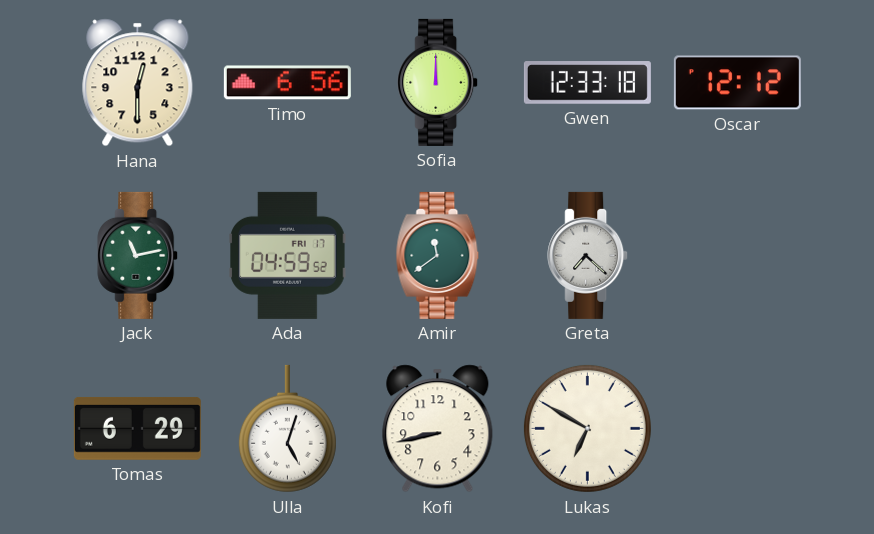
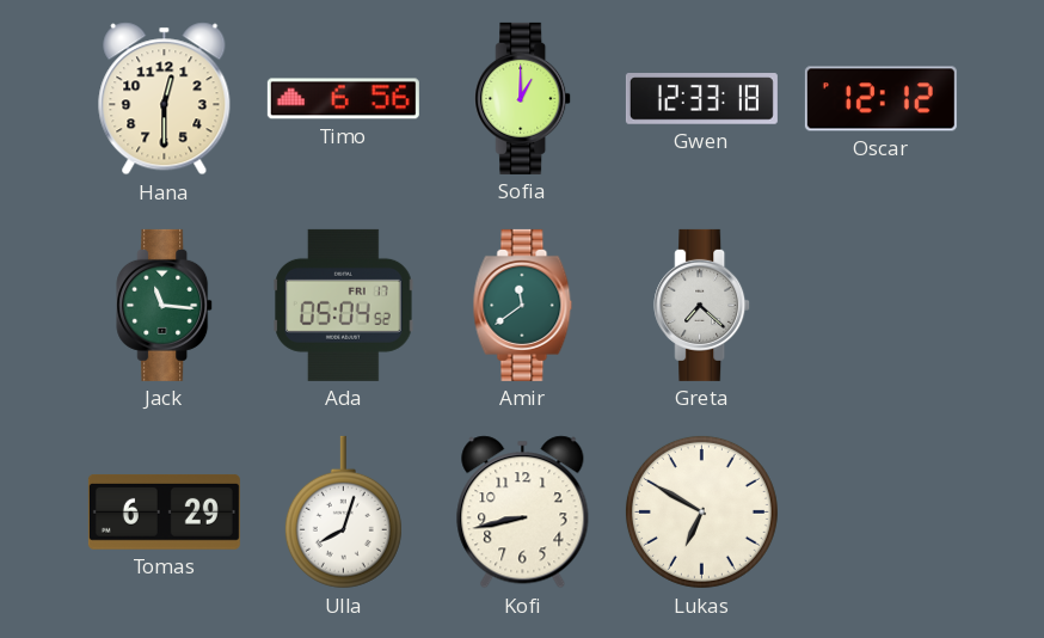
Sofia: 12:00 -> 1:00
Jack: 11:13 -> 11:16
Ada: 04:59 -> 05:04
Ulla: 5:03 -> 8:03
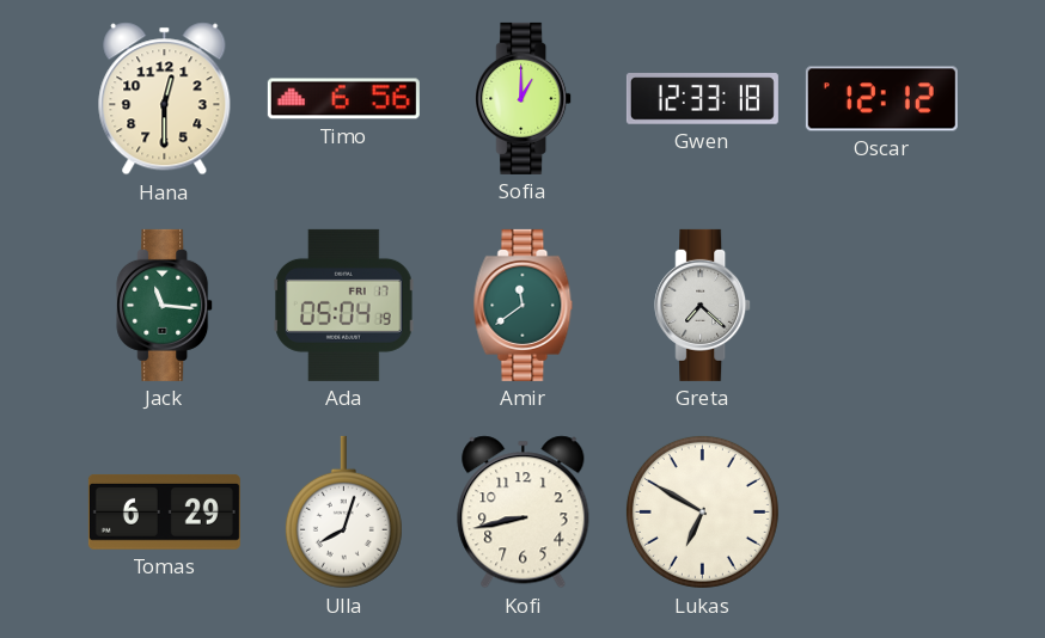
Ada: 05:04:52 -> 05:04:19
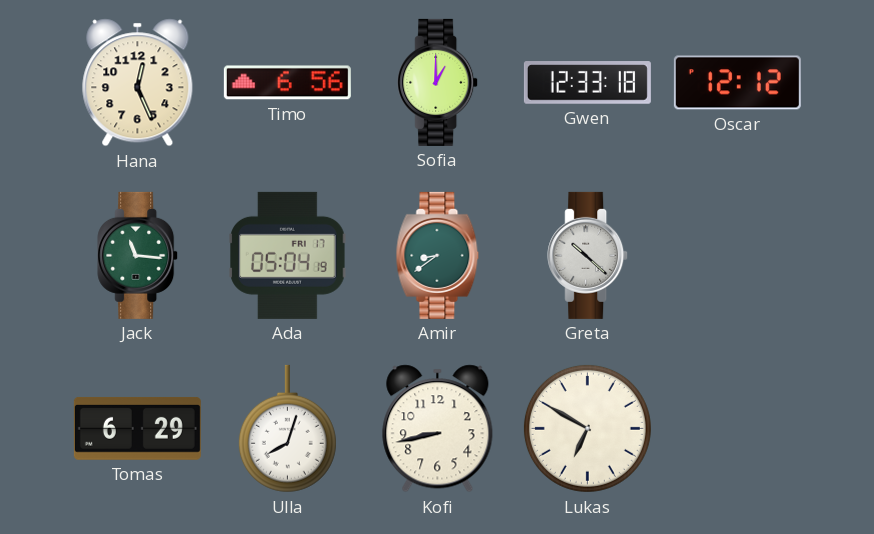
Hana: 12:30 -> 12:26
Amir: 11:39 -> 8:39
Greta: 7:22 -> 10:22
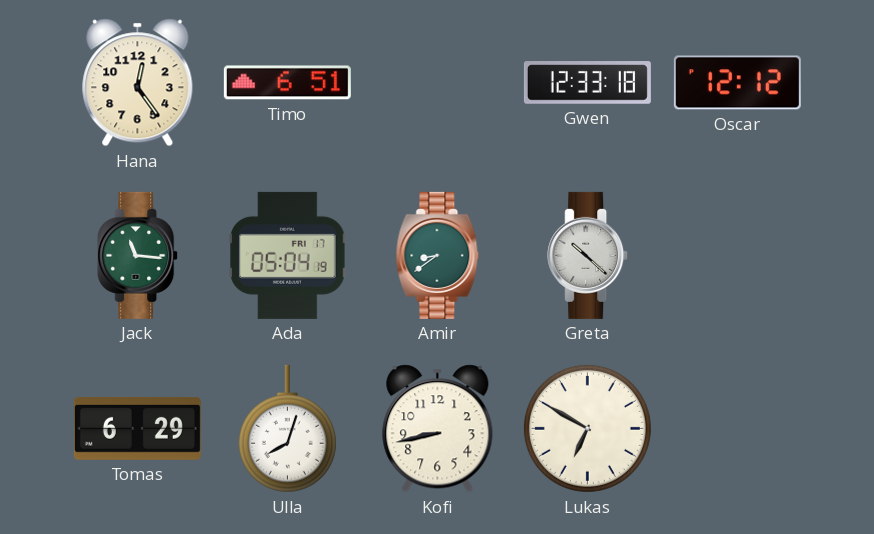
Hana: 12:26 -> 12:24
Timo: 6:56 -> 6:51
Sofia: 1:00 -> none
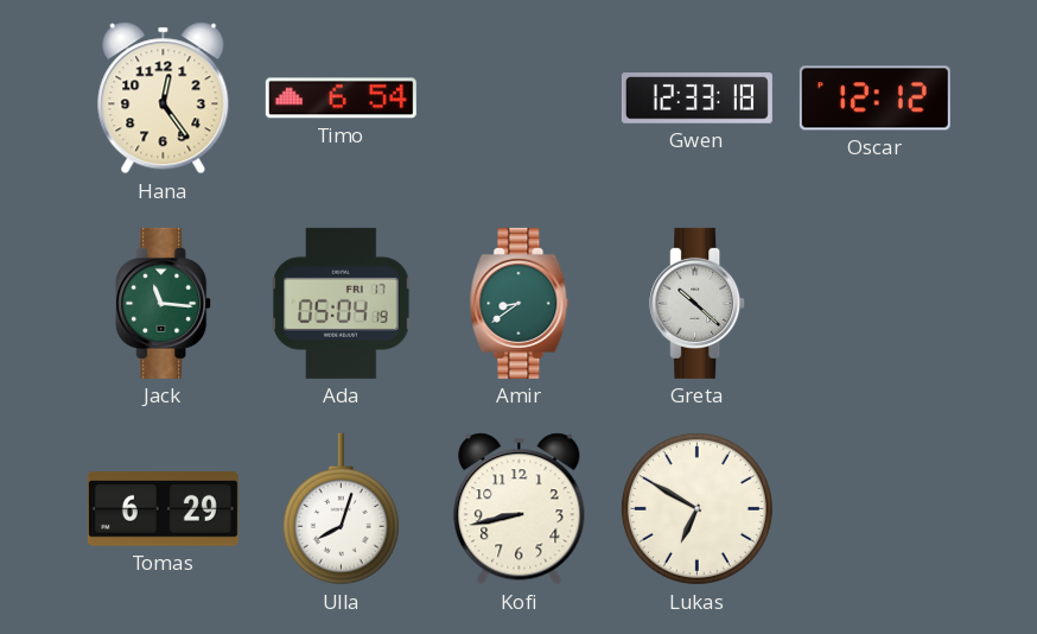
Timo: 6:51 -> 6:54
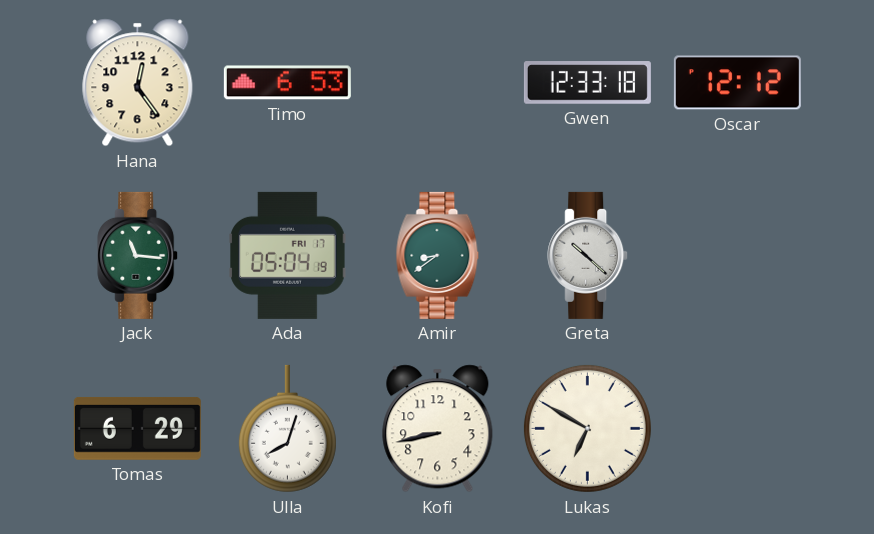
Timo: 6:54 -> 6:53
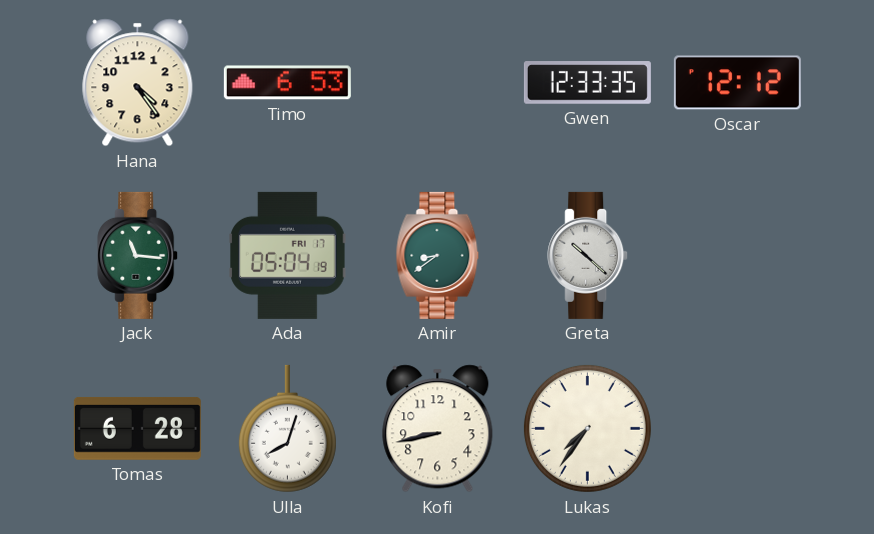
Hana: 12:24 -> 4:24
Gwen: 12:33:18 -> 12:33:35
Tomas: 6:29 -> 6:28
Lukas: 6:50 -> 7:36
